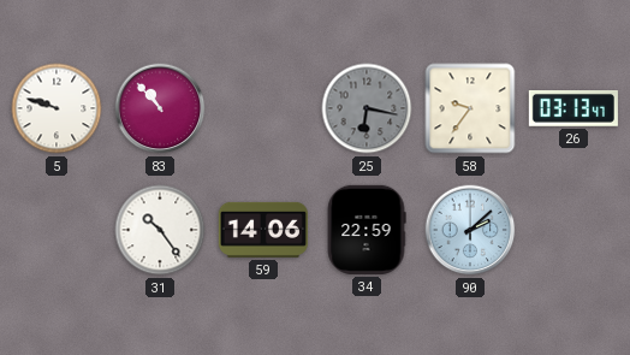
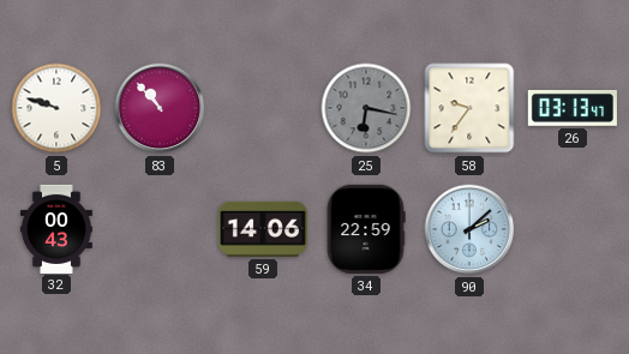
32: none -> 00:43
31: 10:24 -> none
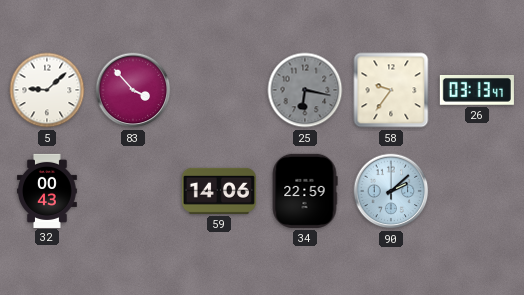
5: 9:48 -> 9:08
83: 10:53 -> 3:53
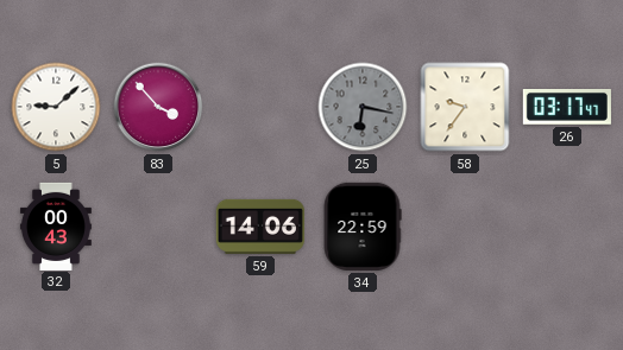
26: 03:13 -> 03:17
90: 2:08 -> none
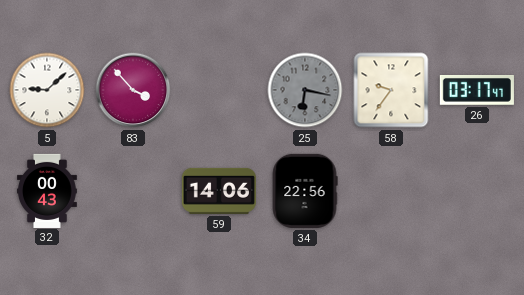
34: 22:59 -> 22:56
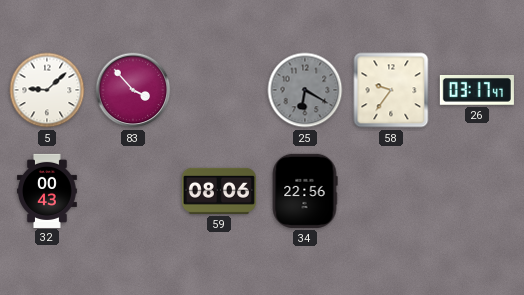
25: 6:17 -> 6:20
59: 14:06 -> 08:06
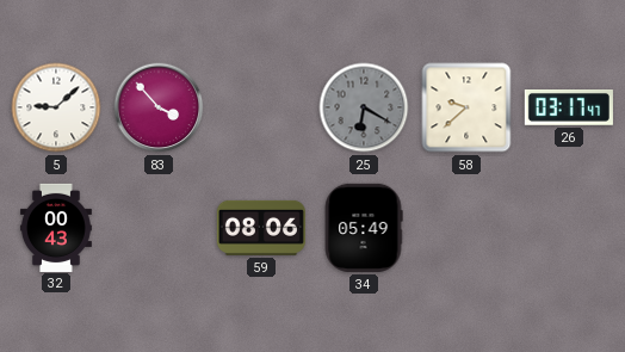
58: 9:36 -> 9:38
34: 22:56 -> 05:49
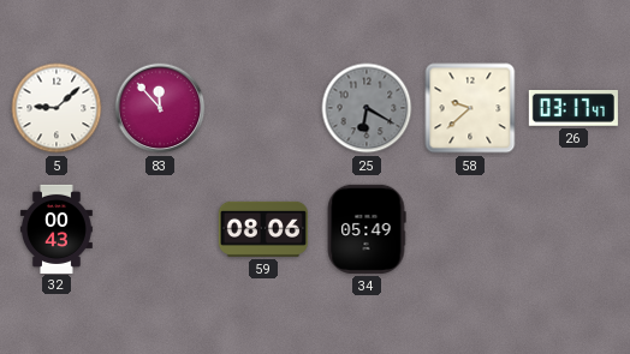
83: 3:53 -> 11:53
